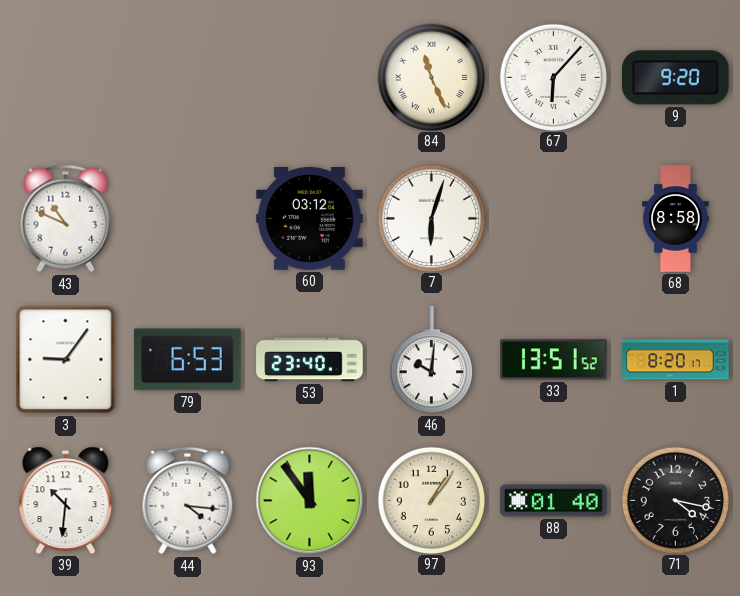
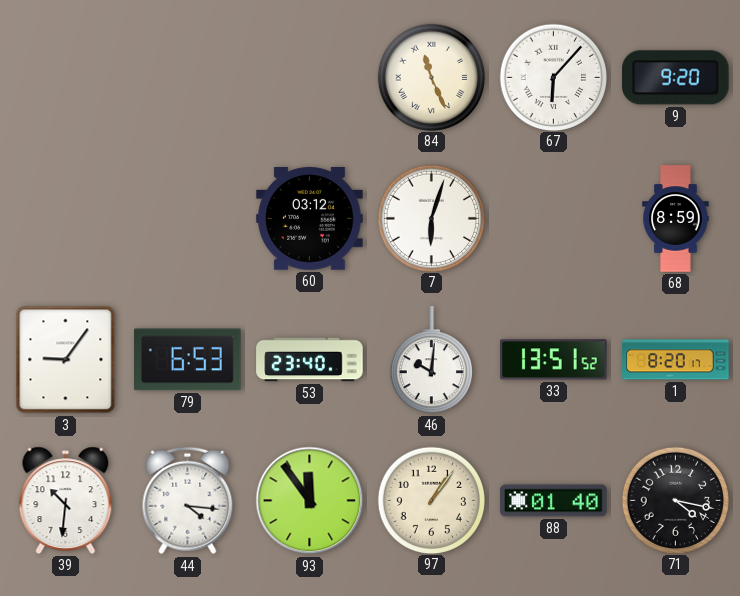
43: 10:49 -> none
68: 8:58 -> 8:59
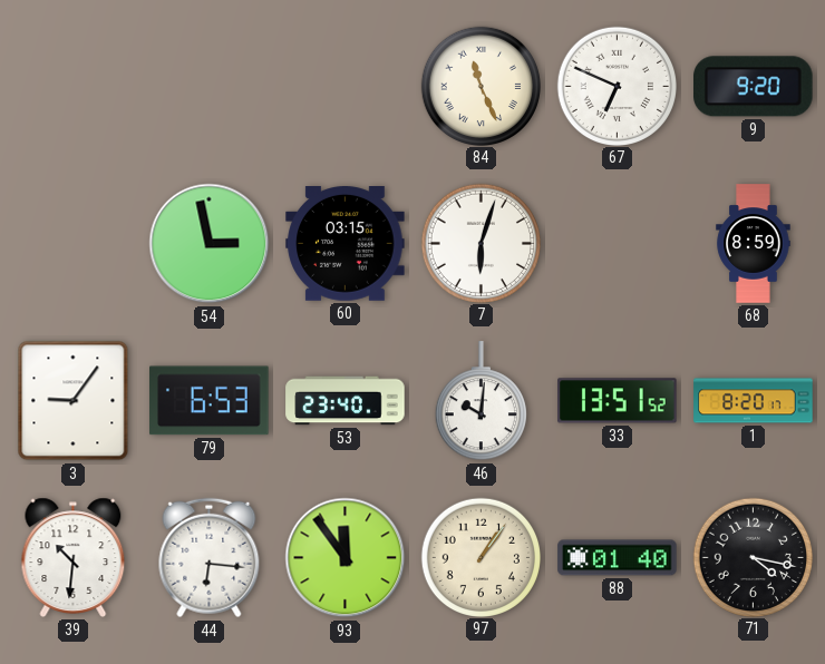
67: 6:07 -> 6:49
54: none -> 2:58
60: 03:12 -> 03:15
44: 4:16 -> 6:16
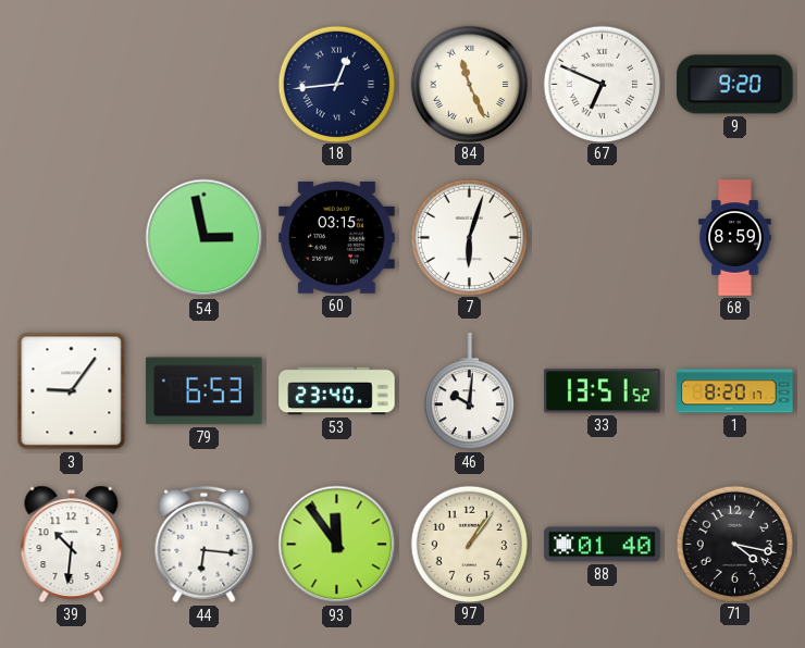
18: none -> 12:44
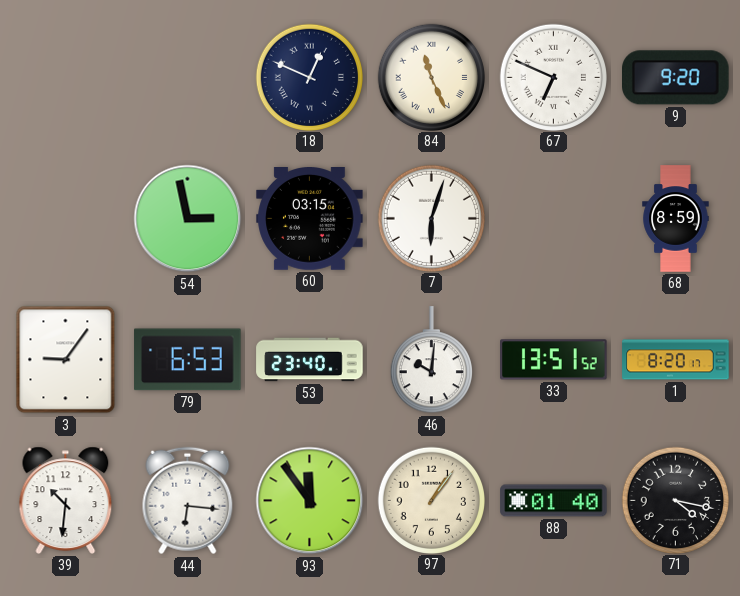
18: 12:44 -> 12:49
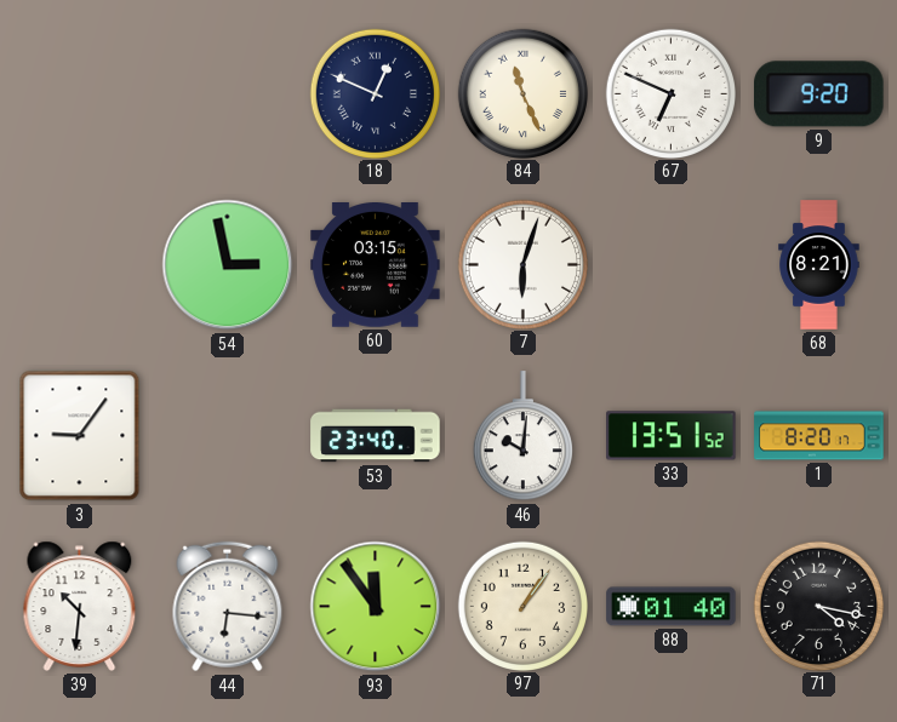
68: 8:59 -> 8:21
79: 6:53 -> none
